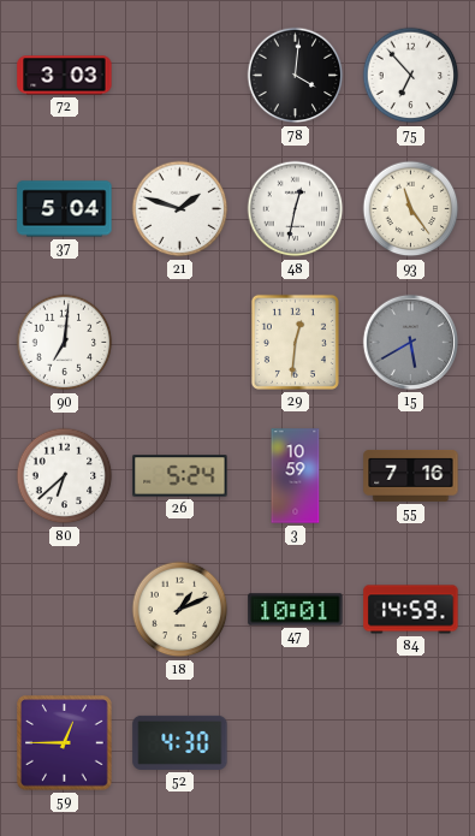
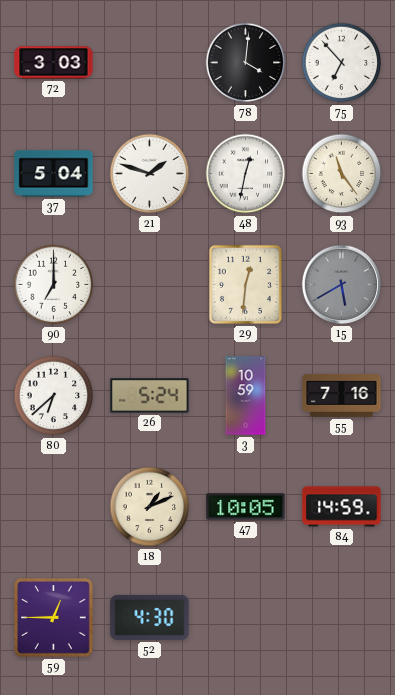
90: 7:01 -> 7:00
47: 10:01 -> 10:05
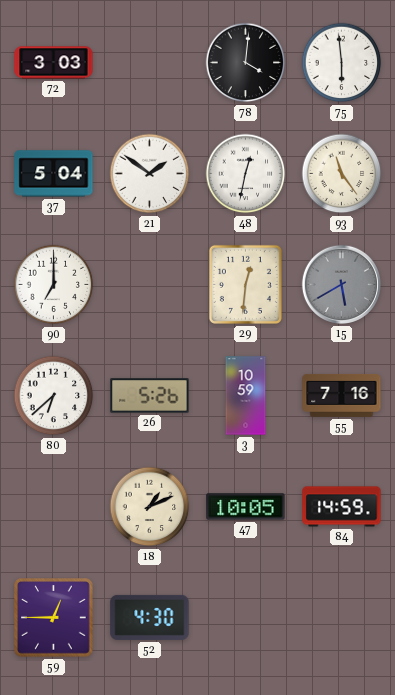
75: 6:53 -> 5:59
21: 1:48 -> 1:51
26: 5:24 -> 5:26
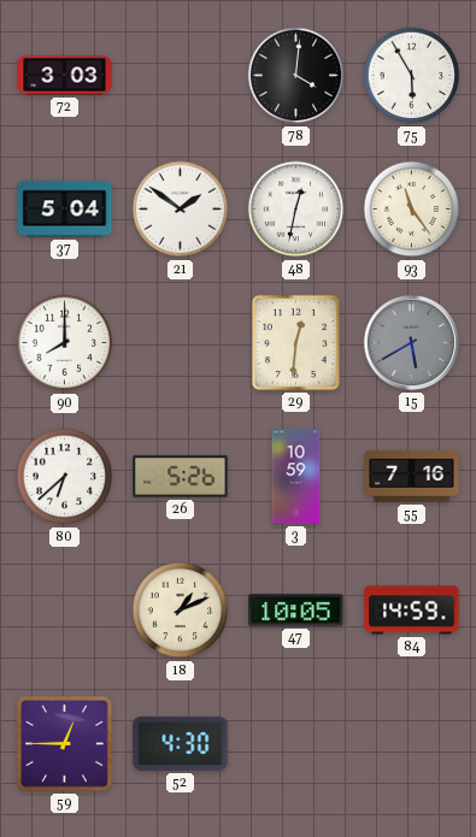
75: 5:59 -> 5:55
90: 7:00 -> 8:00
